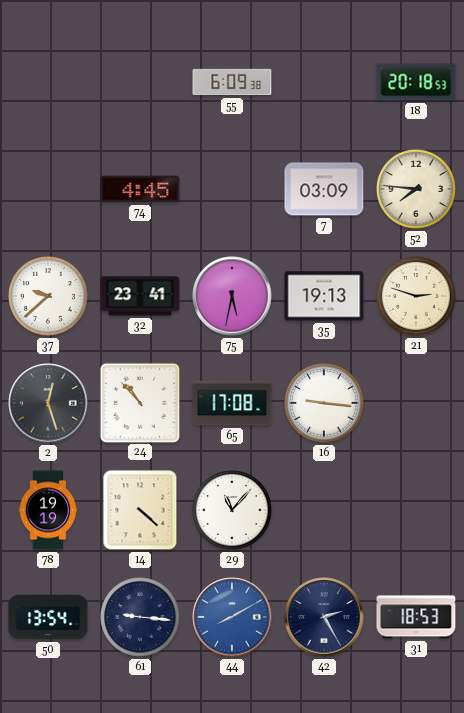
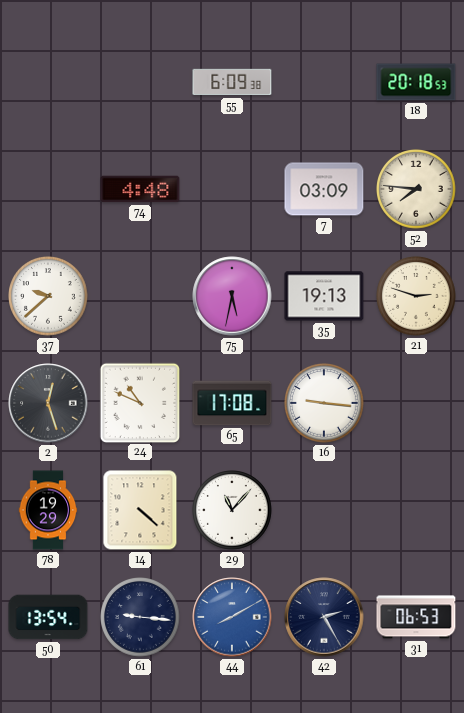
74: 4:45 -> 4:48
32: 23:41 -> none
24: 10:53 -> 10:49
78: 19:19 -> 19:29
31: 18:53 -> 06:53
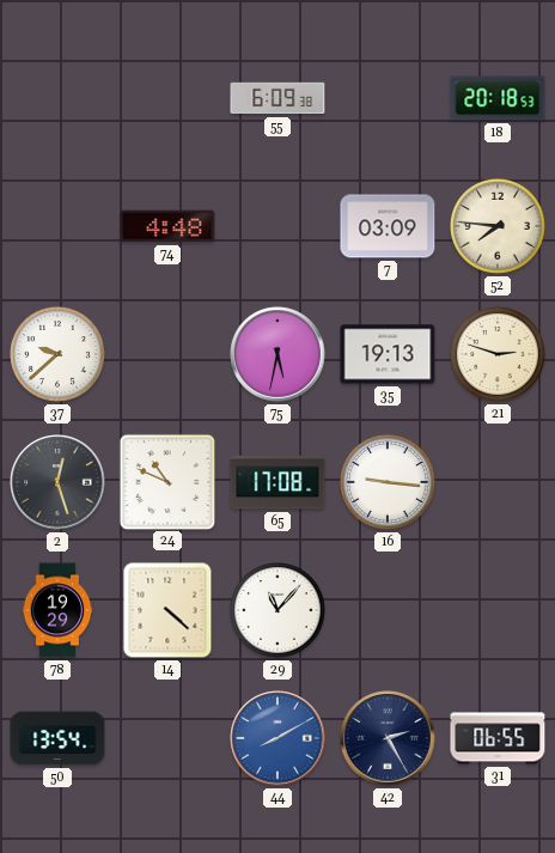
61: 9:16 -> none
31: 06:53 -> 06:55
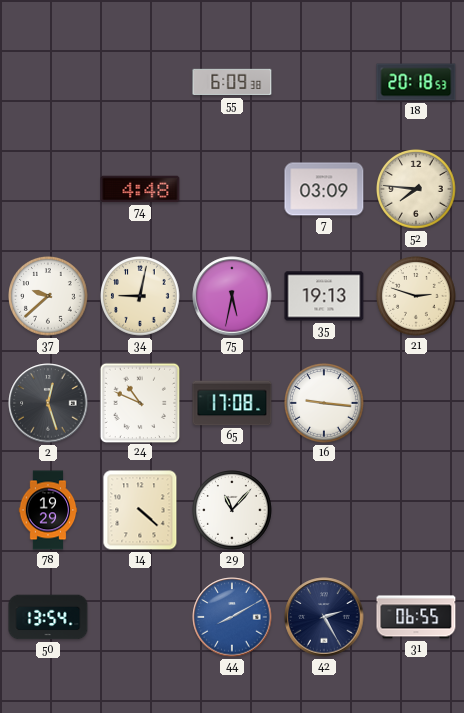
34: none -> 9:02
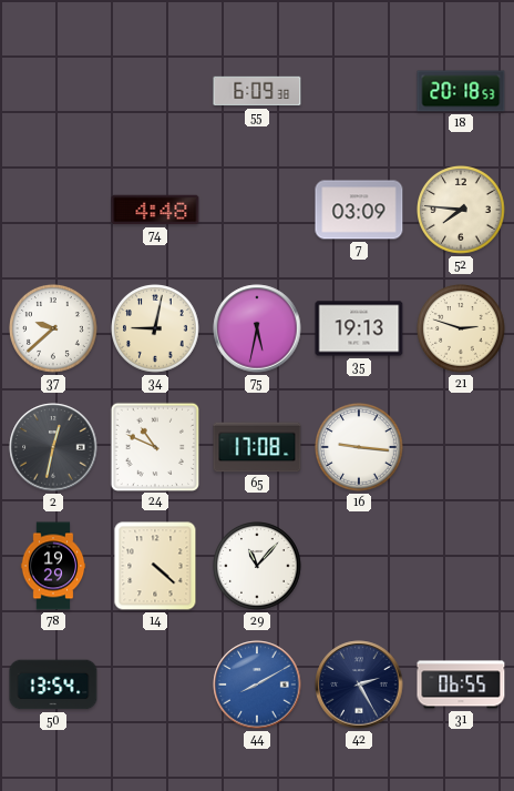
2: 12:27 -> 12:32
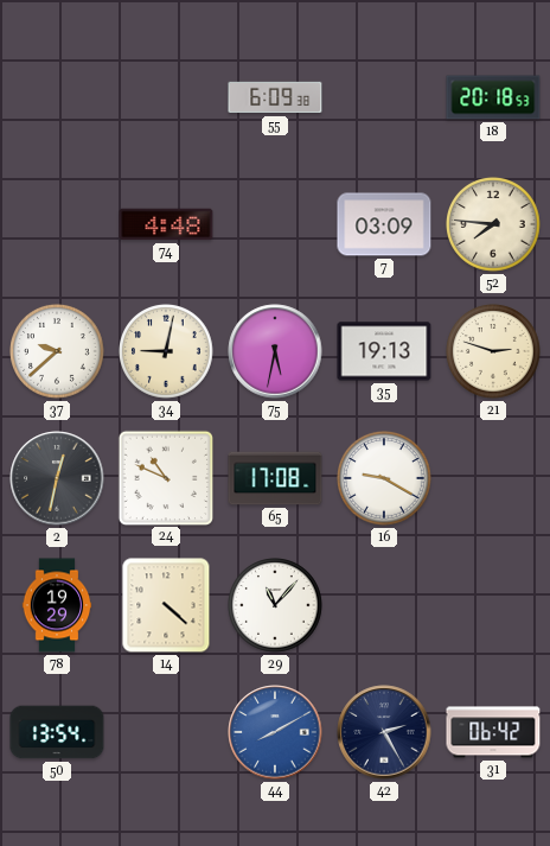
16: 9:16 -> 9:20
31: 06:55 -> 06:42
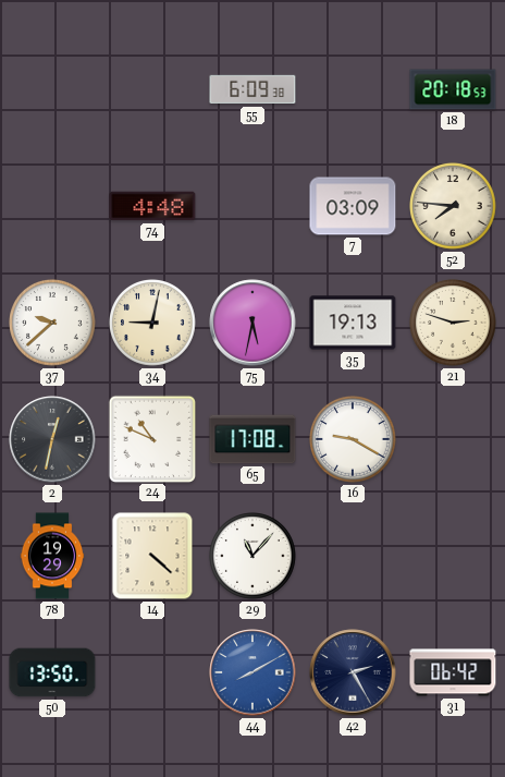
50: 13:54 -> 13:50
